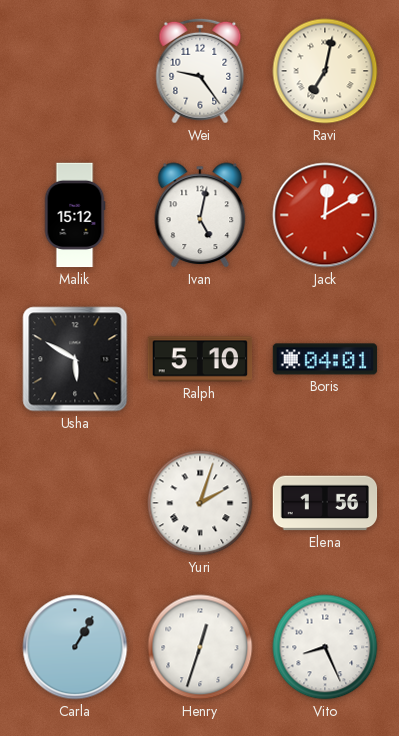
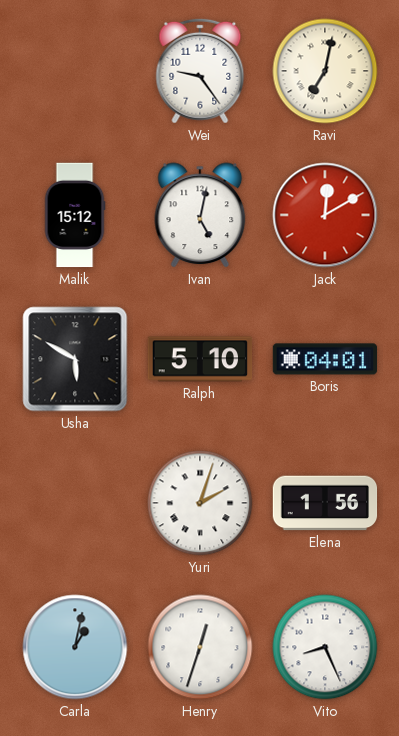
Carla: 1:05 -> 1:02
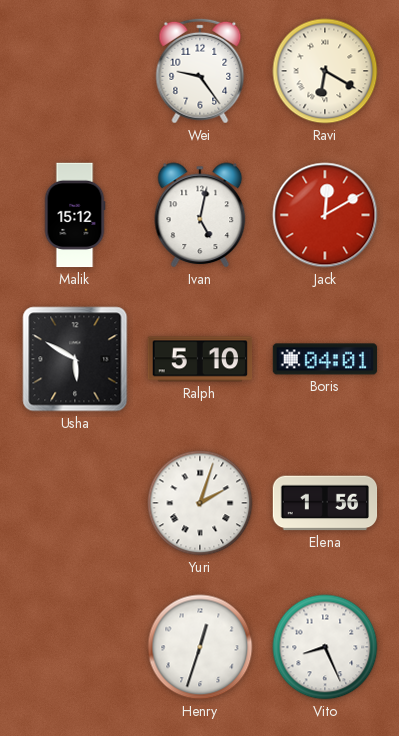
Ravi: 7:02 -> 6:20
Carla: 1:02 -> none
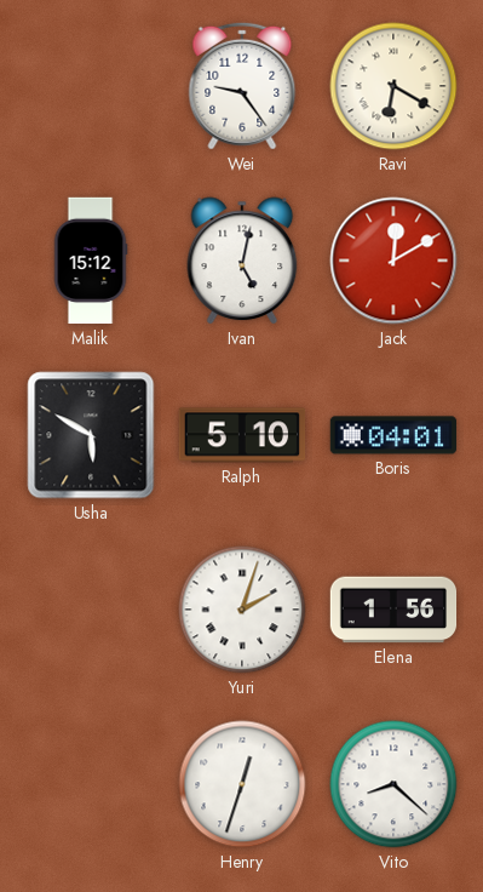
Vito: 8:26 -> 8:22
